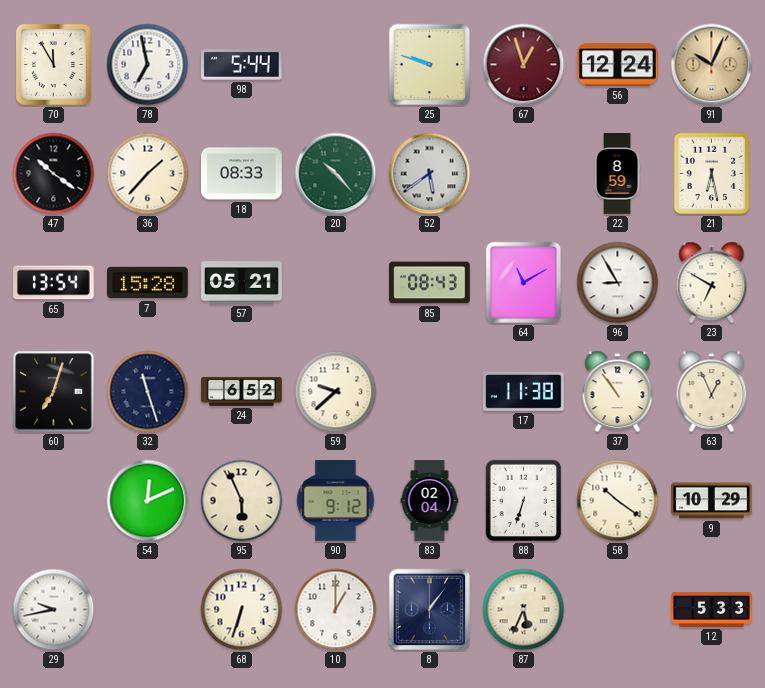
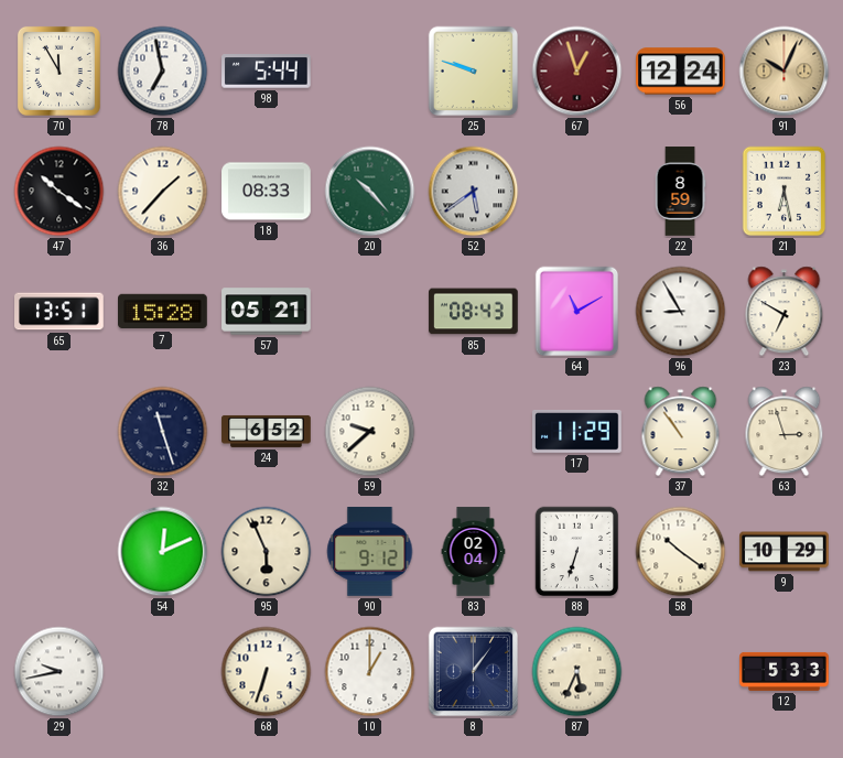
65: 13:54 -> 13:51
60: 7:03 -> none
17: 11:38 -> 11:29
63: 12:56 -> 2:57
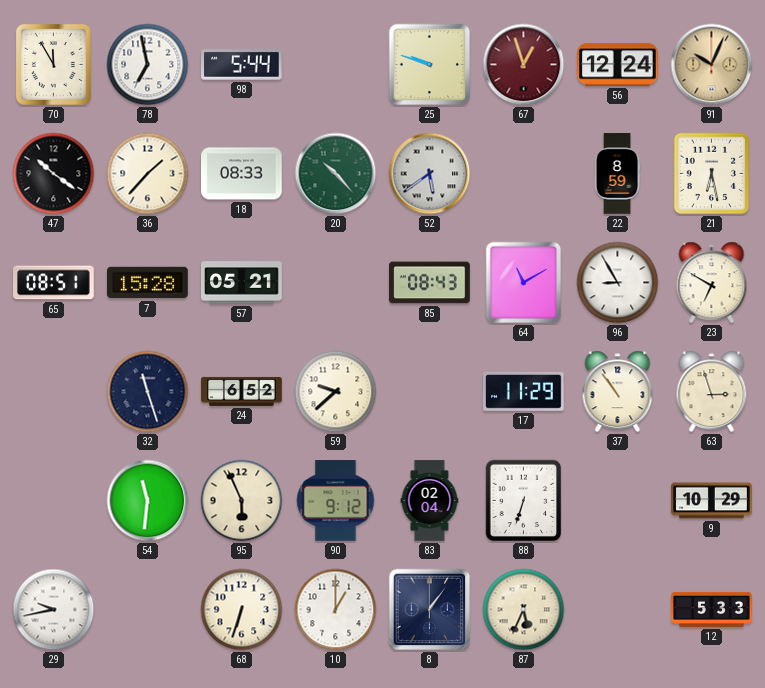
65: 13:51 -> 08:51
54: 12:11 -> 11:31
58: 10:21 -> none
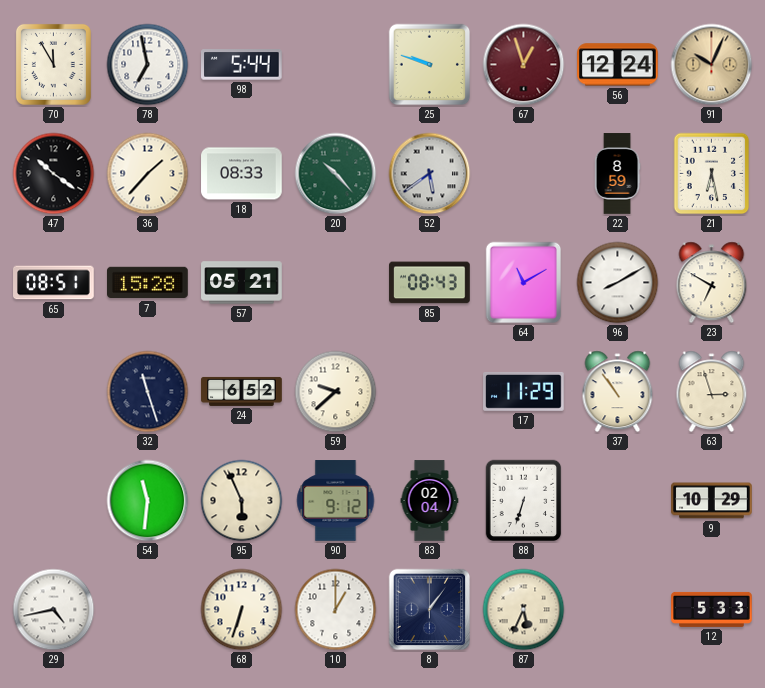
96: 8:55 -> 8:10
29: 9:43 -> 4:43
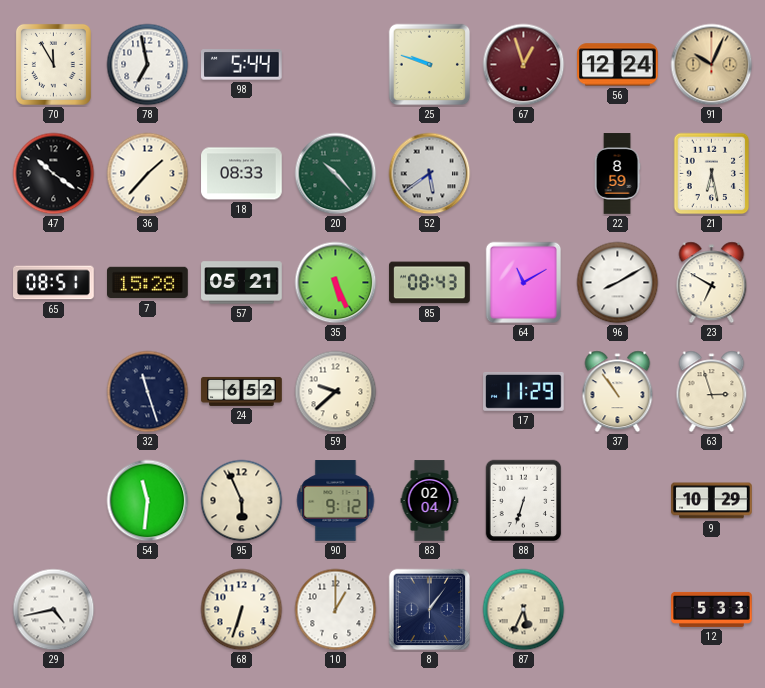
35: none -> 5:26
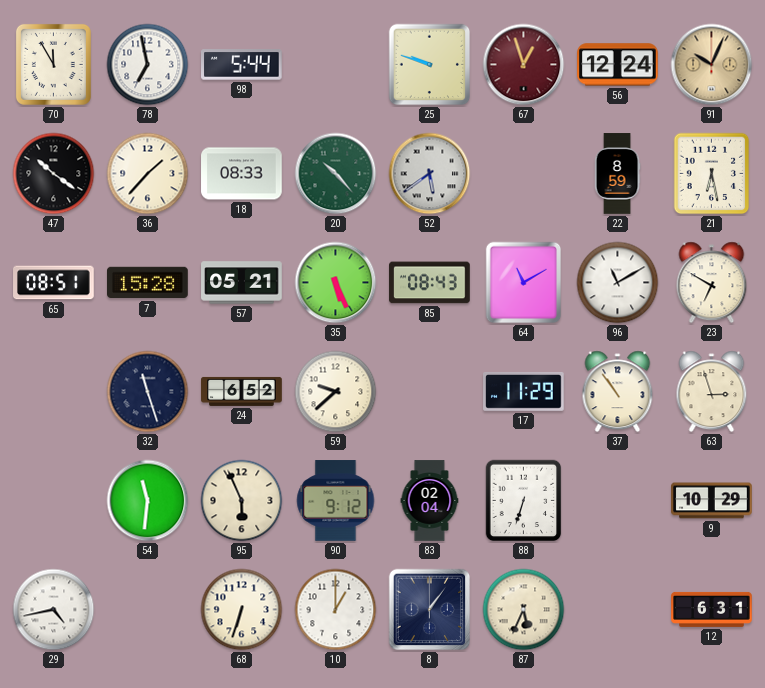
96: 8:10 -> 11:10
12: 5:33 -> 6:31
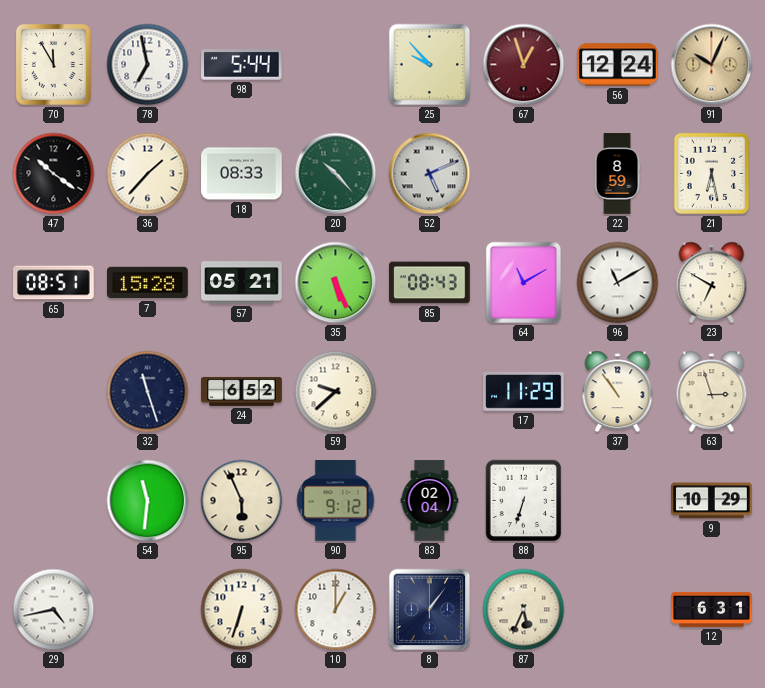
25: 9:48 -> 9:53
52: 5:39 -> 5:11
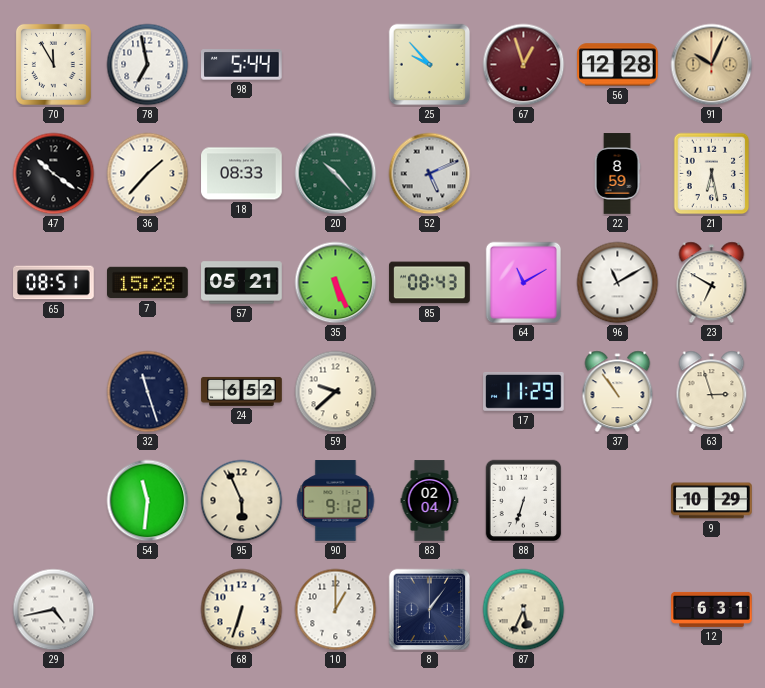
56: 12:24 -> 12:28
